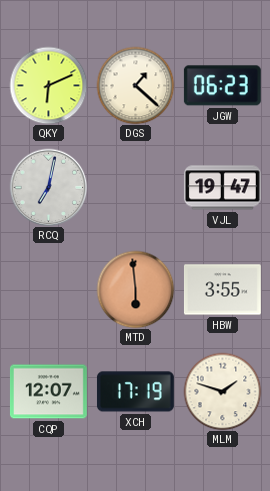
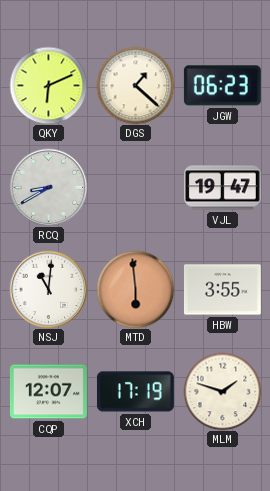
RCQ: 7:02 -> 8:40
NSJ: none -> 11:01
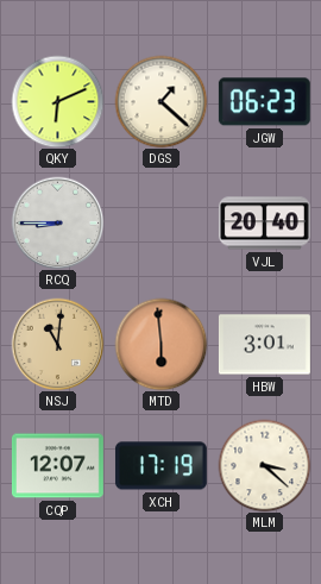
RCQ: 8:40 -> 8:45
VJL: 19:47 -> 20:40
NSJ dial: white -> champagne
HBW: 3:55 -> 3:01
MLM: 1:48 -> 3:22
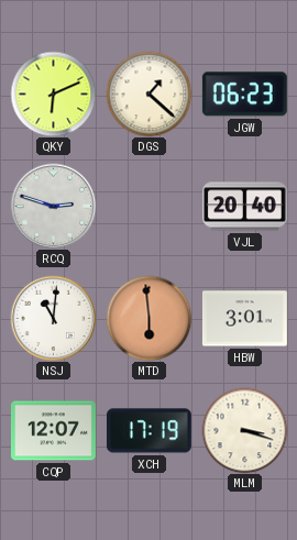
RCQ: 8:45 -> 2:48
NSJ dial: champagne -> white
MLM: 3:22 -> 3:18
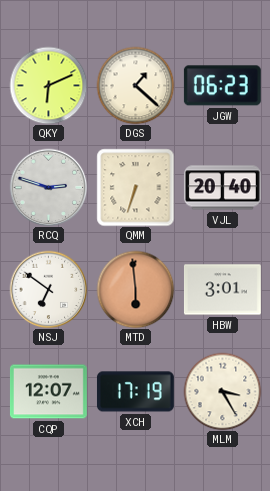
QMM: none -> 6:33
NSJ: 11:01 -> 6:51
MLM: 3:18 -> 3:25
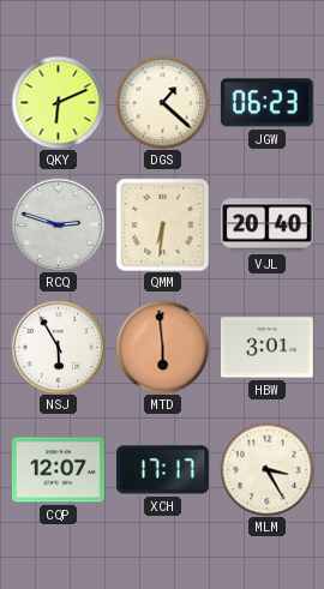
QMM: 6:33 -> 6:31
NSJ: 6:51 -> 5:55
XCH: 17:19 -> 17:17
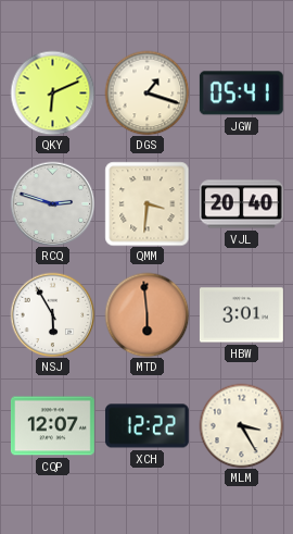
DGS: 1:22 -> 1:18
JGW: 06:23 -> 05:41
QMM: 6:31 -> 3:31
XCH: 17:17 -> 12:22
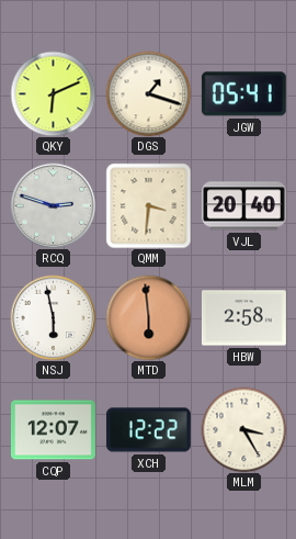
NSJ: 5:55 -> 5:58
HBW: 3:01 -> 2:58
